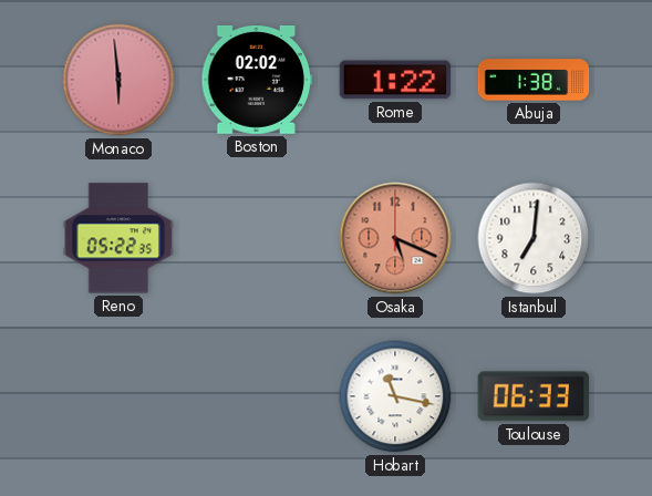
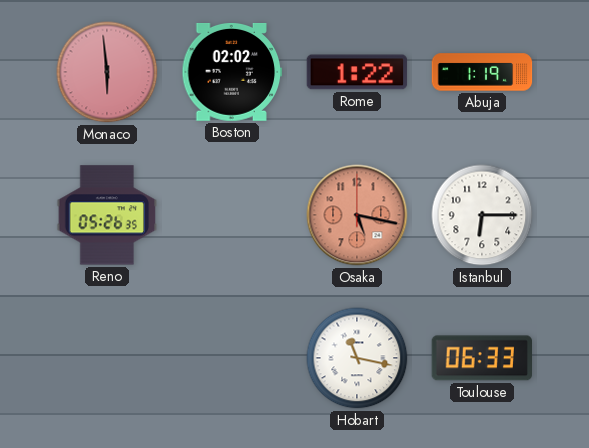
Abuja: 1:38 -> 1:19
Reno: 05:22 -> 05:26
Osaka: 5:19 -> 5:17
Istanbul: 7:01 -> 6:15
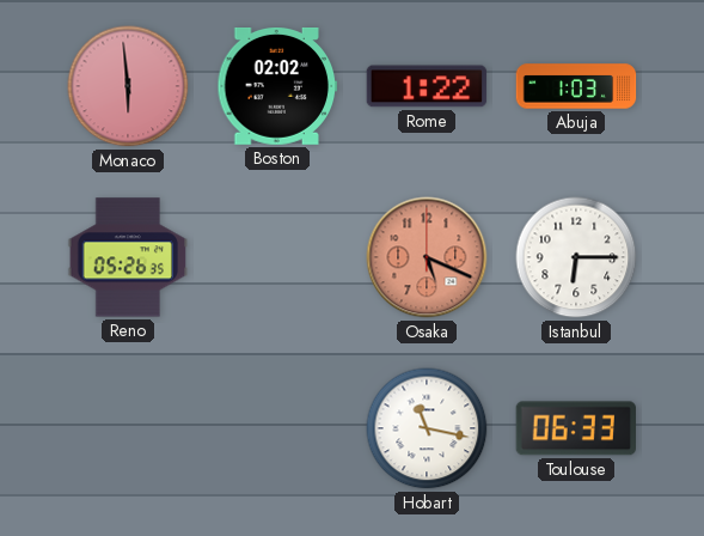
Abuja: 1:19 -> 1:03
Osaka: 5:17 -> 5:19
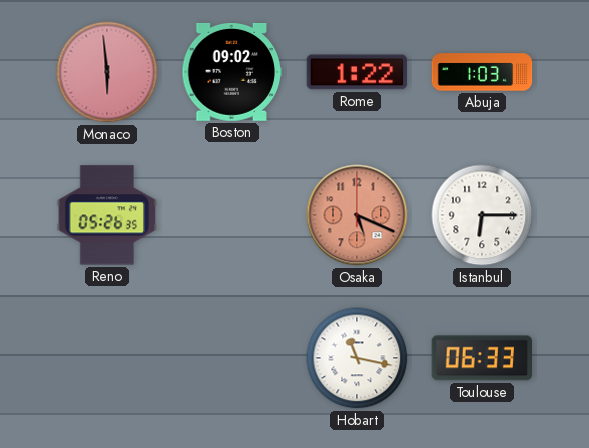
Boston: 02:02 -> 09:02
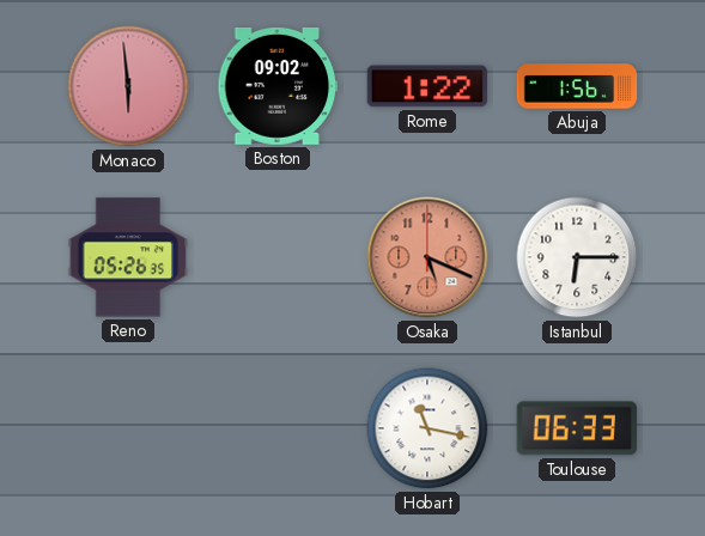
Abuja: 1:03 -> 1:56
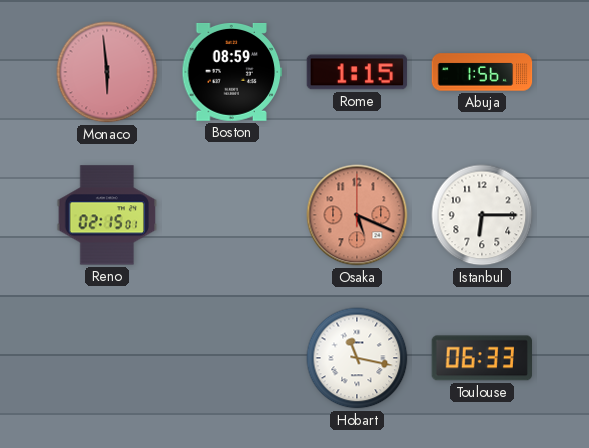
Boston: 09:02 -> 08:59
Rome: 1:22 -> 1:15
Reno: 05:26 -> 02:15
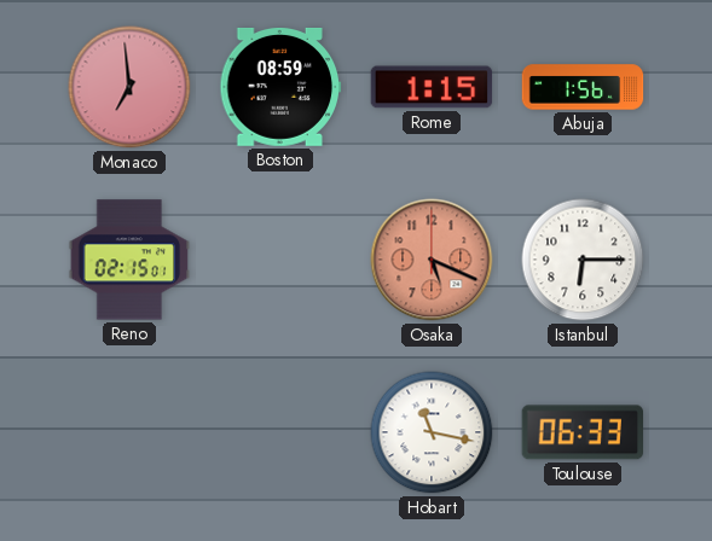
Monaco: 5:59 -> 6:59
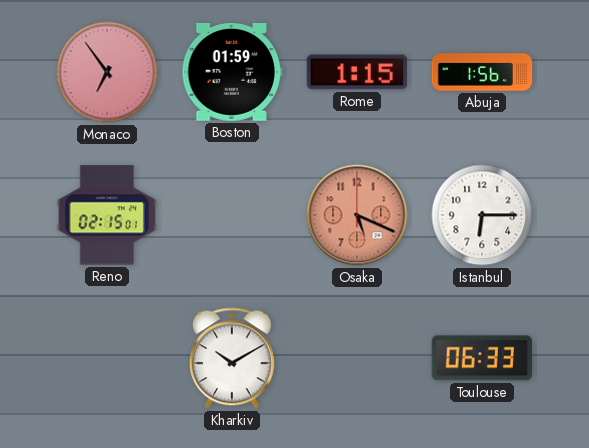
Monaco: 6:59 -> 6:54
Boston: 08:59 -> 01:59
Kharkiv: none -> 10:10
Hobart: 11:17 -> none
